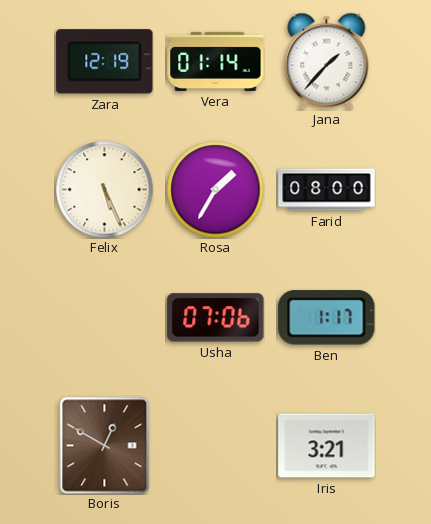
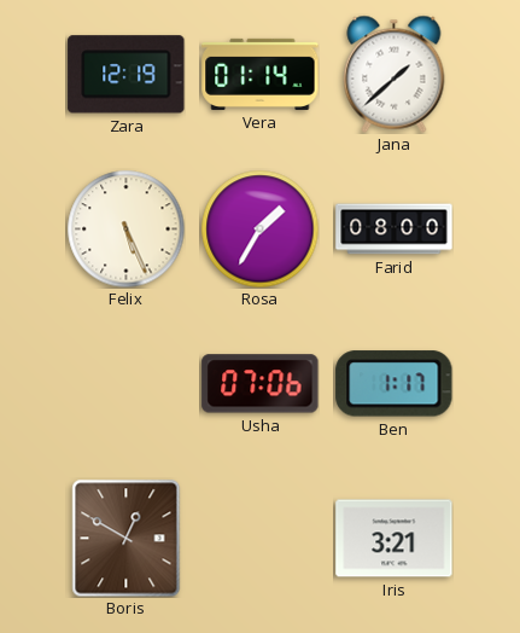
Jana: 1:37 -> 1:38
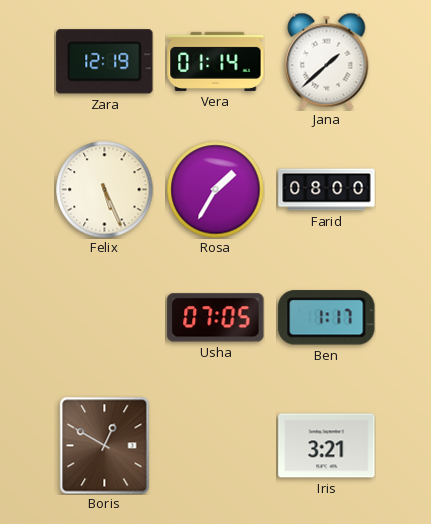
Usha: 07:06 -> 07:05
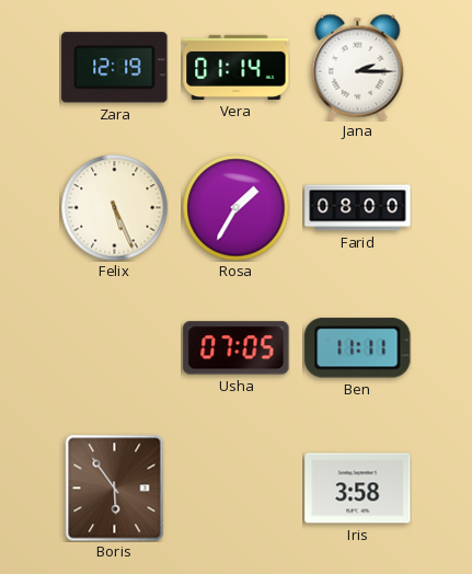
Jana: 1:38 -> 2:15
Ben: 1:17 -> 11:11
Boris: 12:50 -> 5:54
Iris: 3:21 -> 3:58
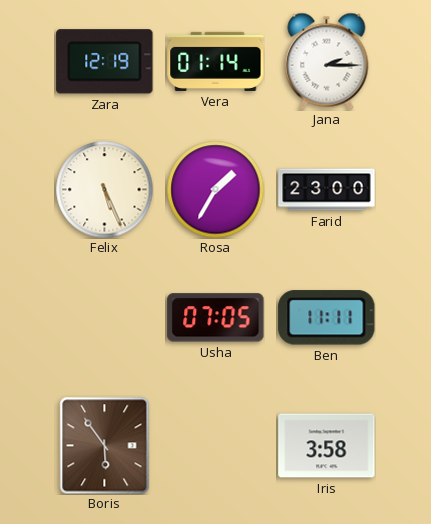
Farid: 08:00 -> 23:00
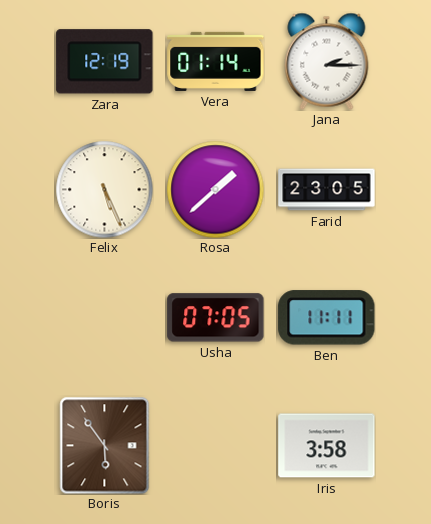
Rosa: 1:35 -> 1:38
Farid: 23:00 -> 23:05
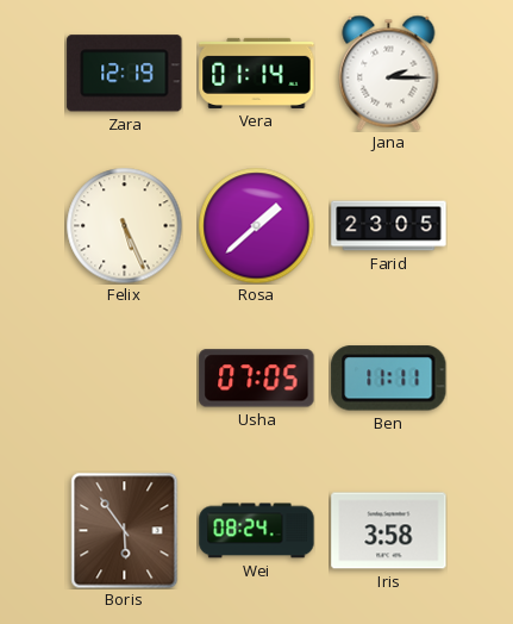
Wei: none -> 08:24
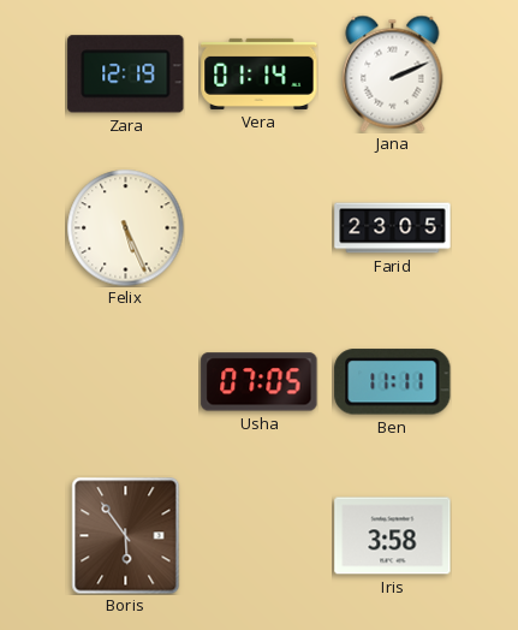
Jana: 2:15 -> 2:11
Rosa: 1:38 -> none
Wei: 08:24 -> none
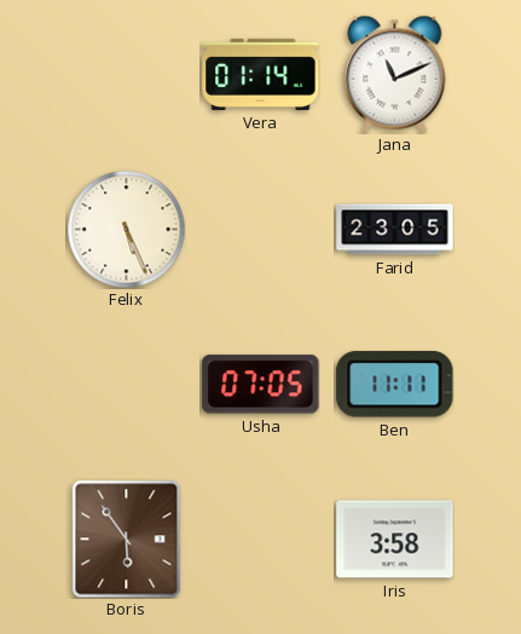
Zara: 12:19 -> none
Jana: 2:11 -> 11:11
